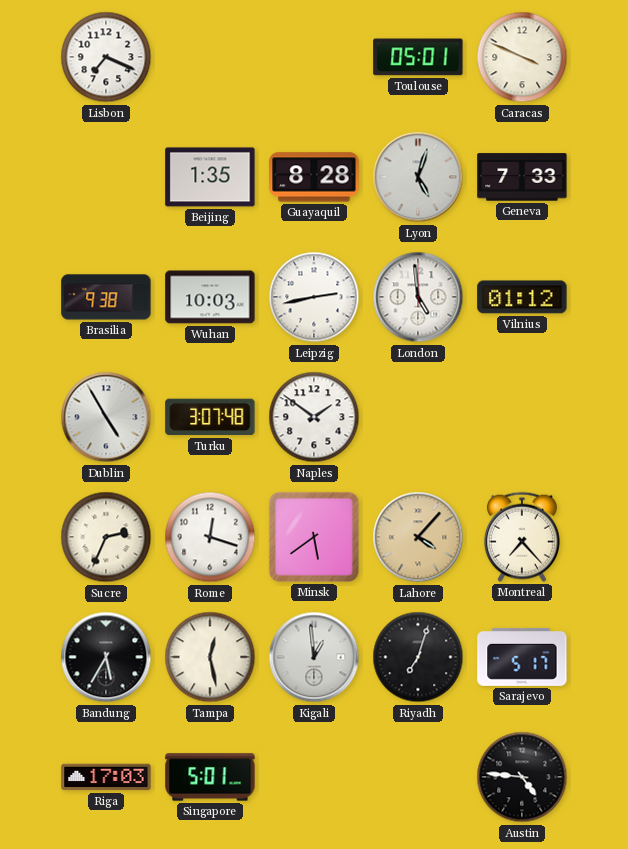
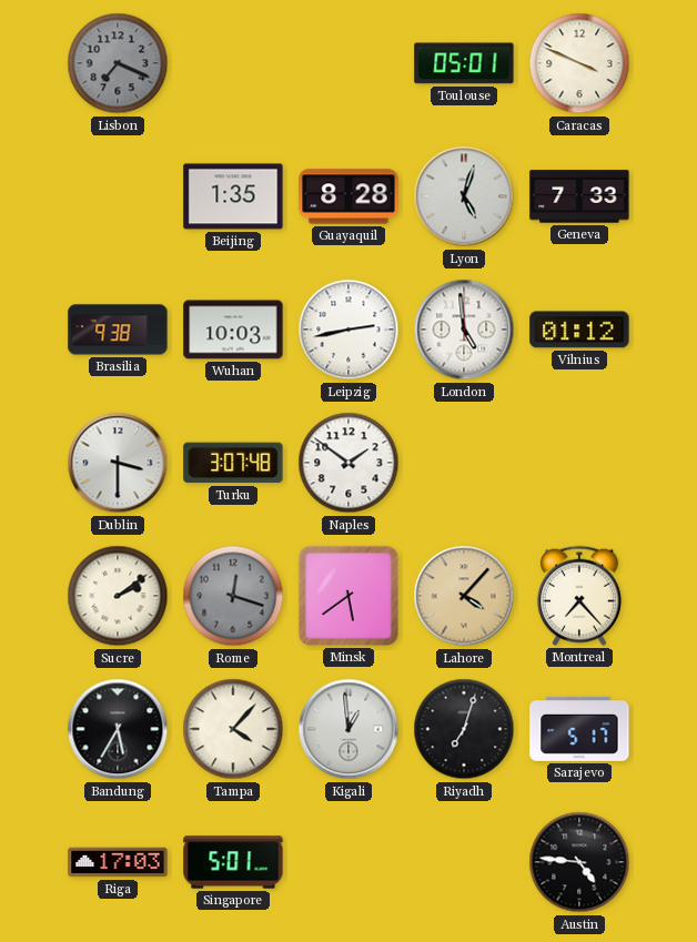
Lisbon dial: white -> grey
Dublin: 4:55 -> 3:30
Sucre: 2:34 -> 2:09
Rome dial: white -> grey
Tampa: 12:28 -> 4:07
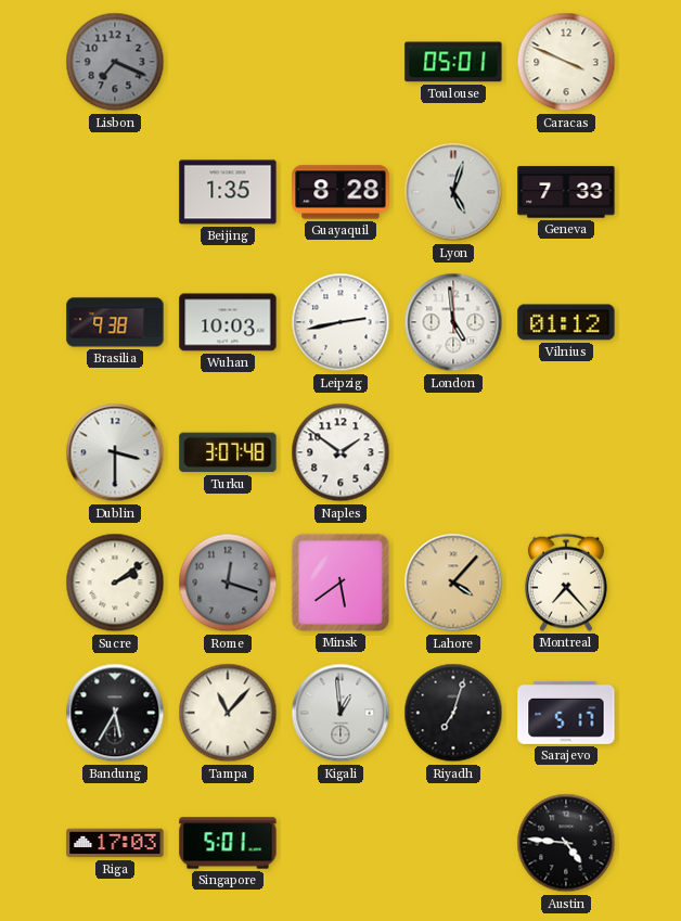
Tampa: 4:07 -> 11:07
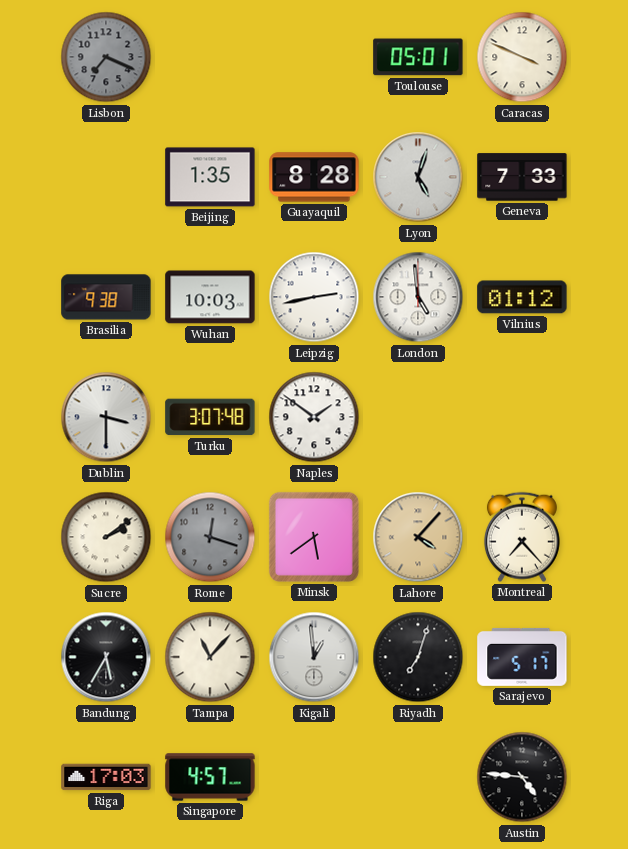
Singapore: 5:01 -> 4:57
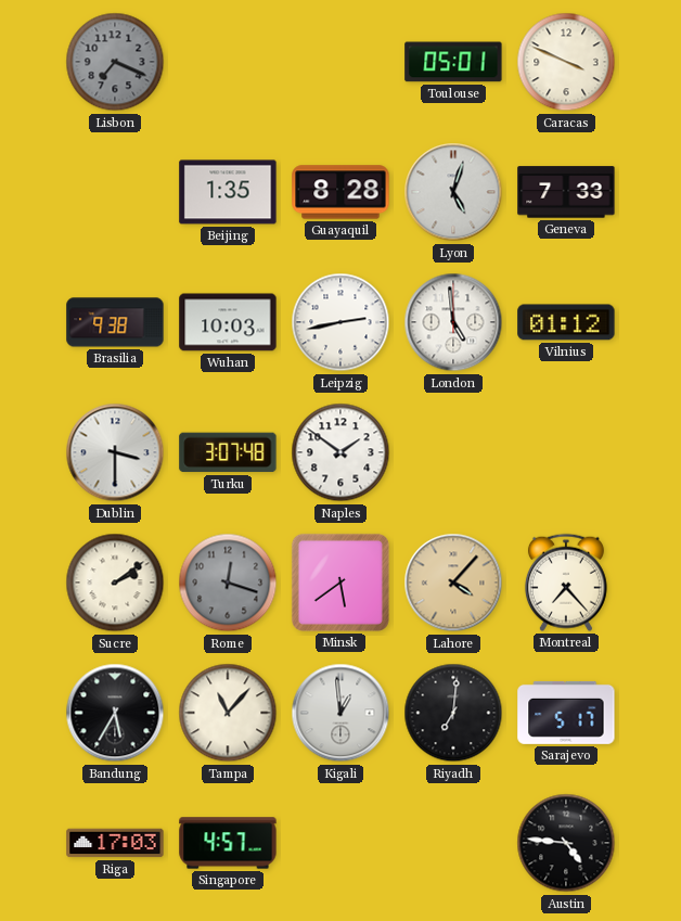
Riyadh: 7:03 -> 7:01
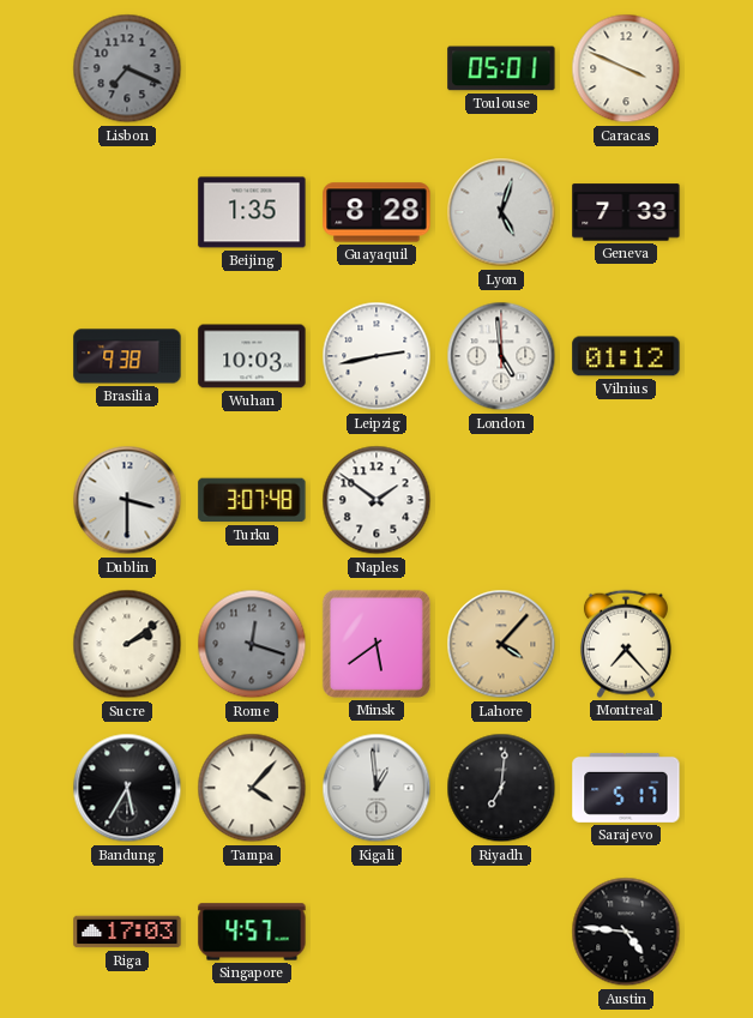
Tampa: 11:07 -> 4:07
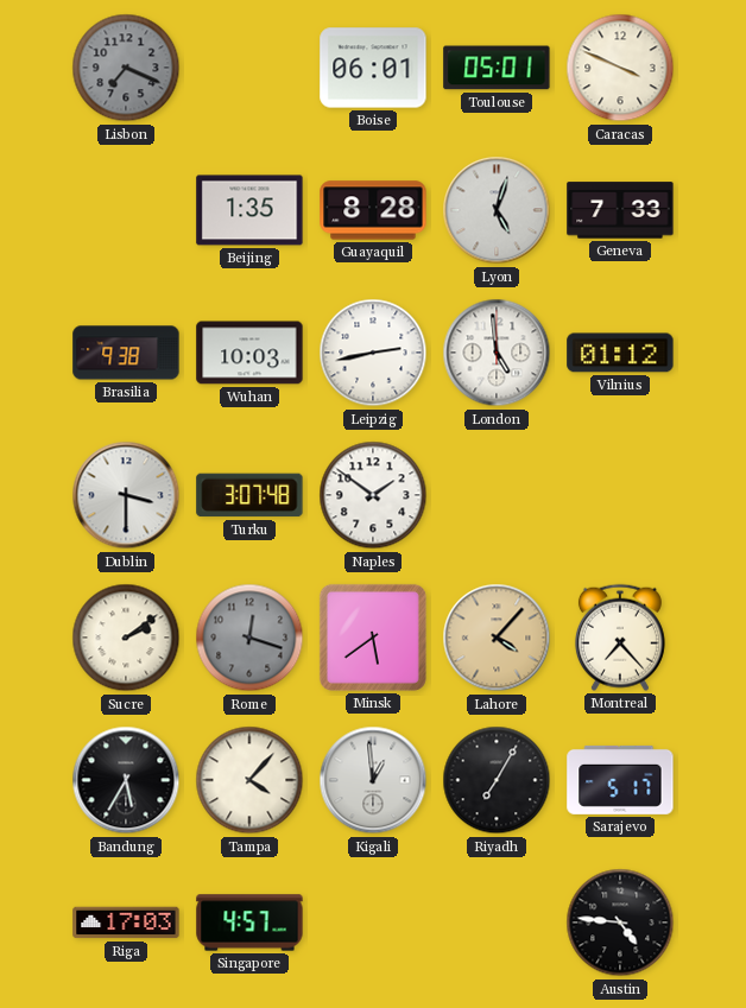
Boise: none -> 06:01
Riyadh: 7:01 -> 7:05
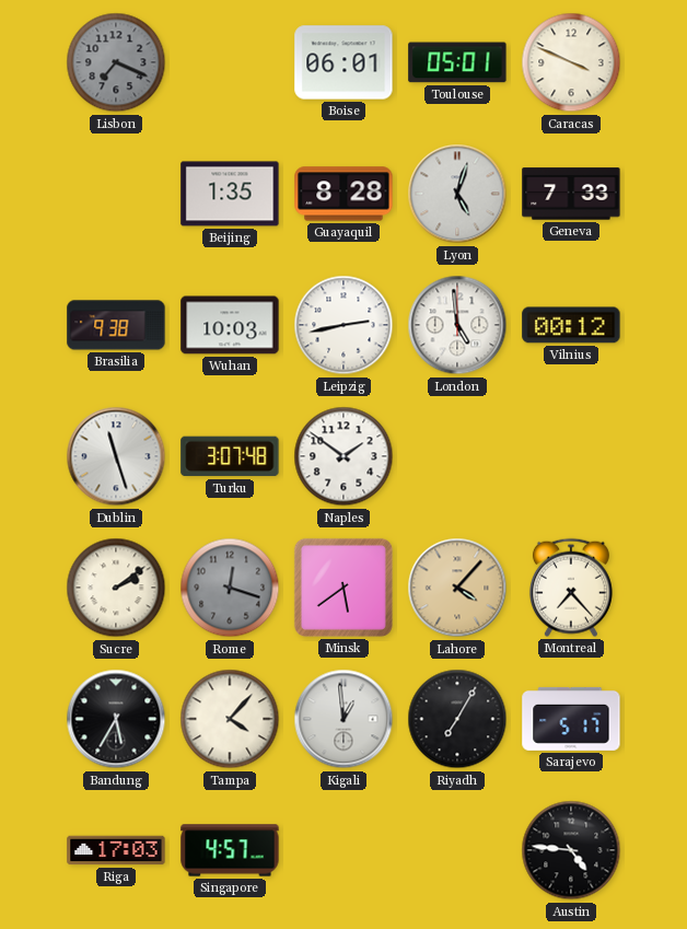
Vilnius: 01:12 -> 00:12
Dublin: 3:30 -> 11:27
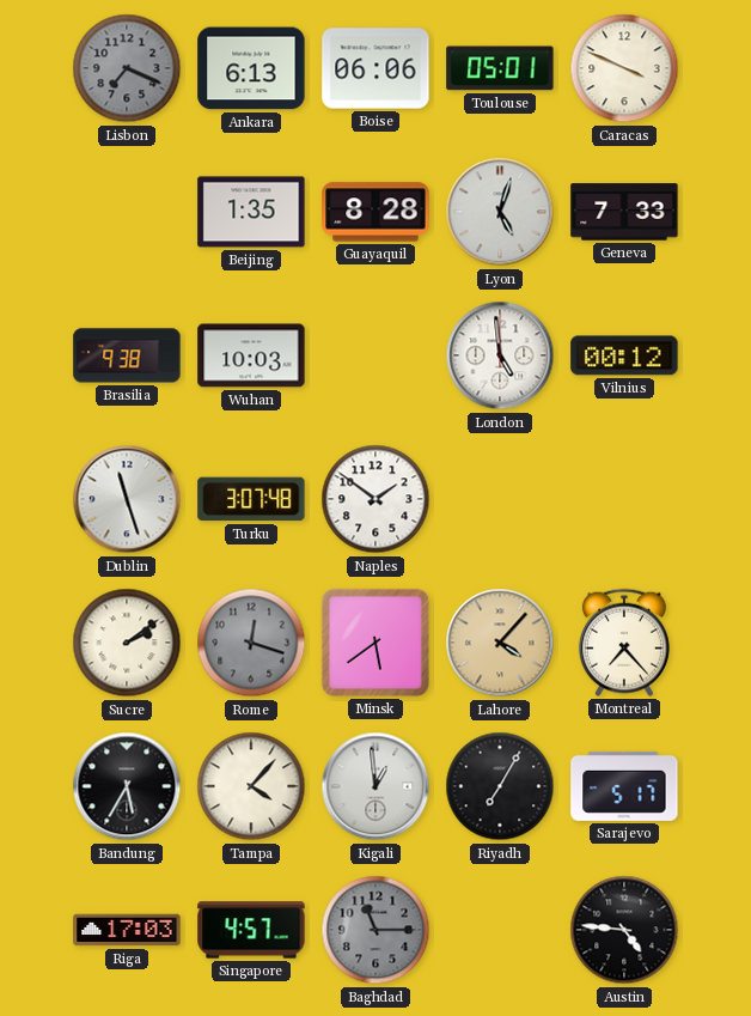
Ankara: none -> 6:13
Boise: 06:01 -> 06:06
Leipzig: 2:43 -> none
Baghdad: none -> 11:15
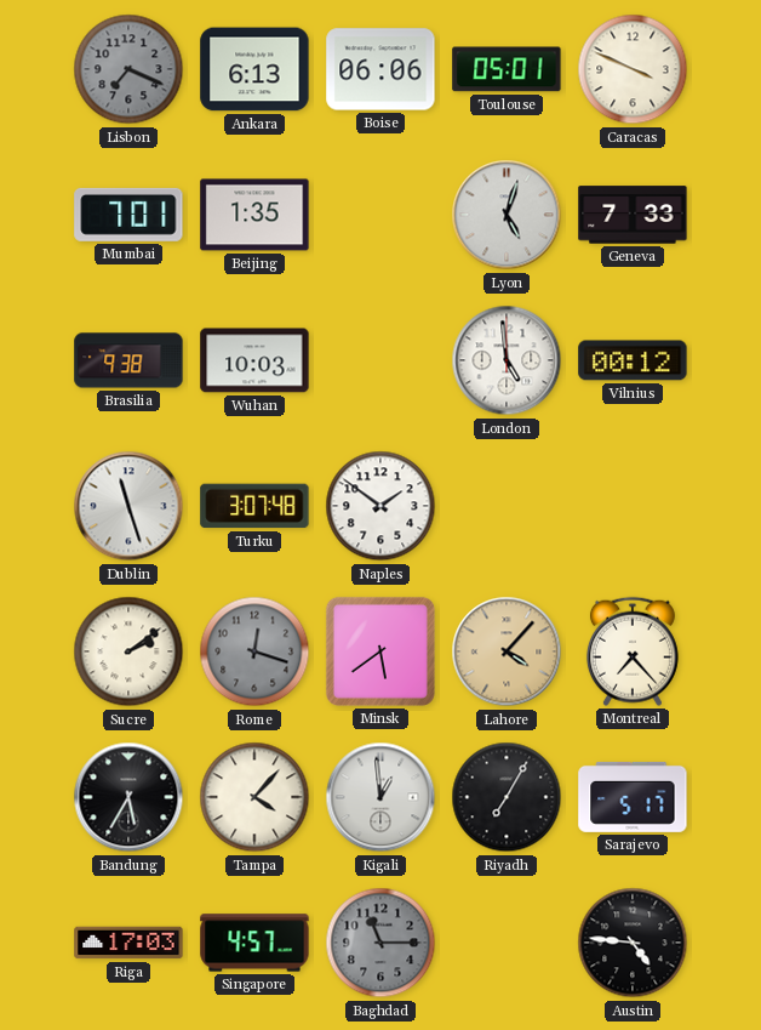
Mumbai: none -> 7:01
Guayaquil: 8:28 -> none
